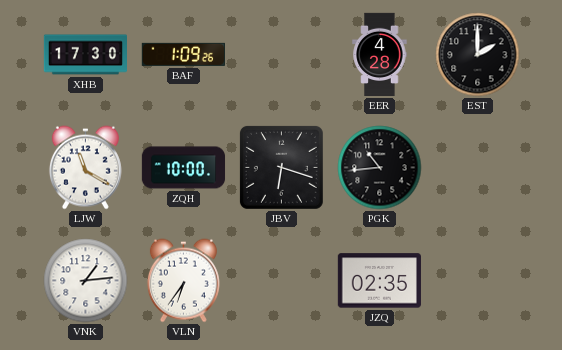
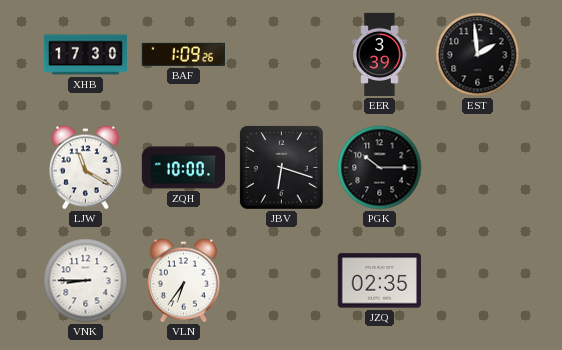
EER: 4:28 -> 3:39
EST: 2:00 -> 1:59
PGK: 10:44 -> 10:15
VNK: 1:14 -> 8:45
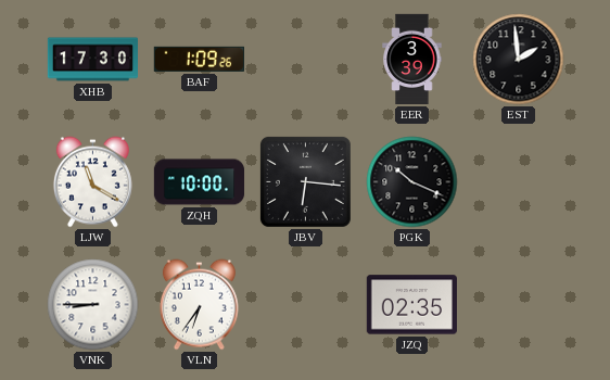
JBV: 6:18 -> 6:16
PGK: 10:15 -> 10:19
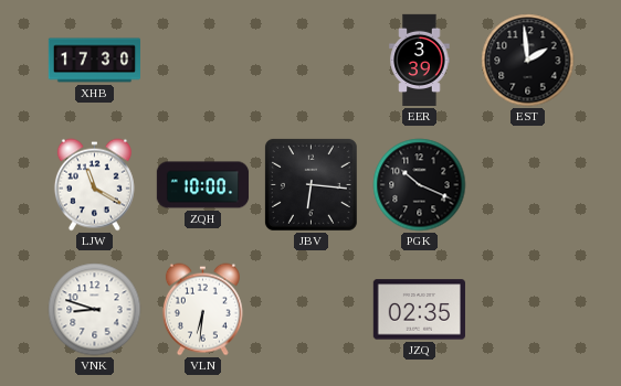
BAF: 1:09 -> none
VNK: 8:45 -> 8:48
VLN: 6:36 -> 6:31
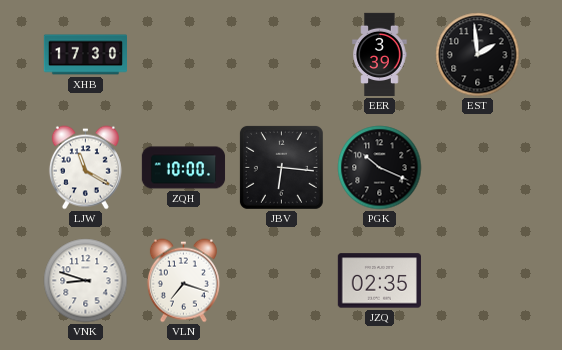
VLN: 6:31 -> 7:18
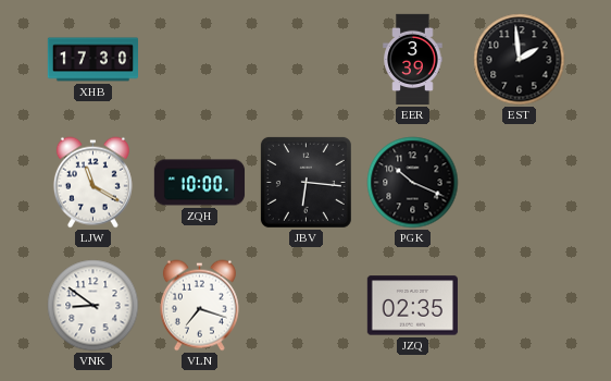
VNK: 8:48 -> 8:51
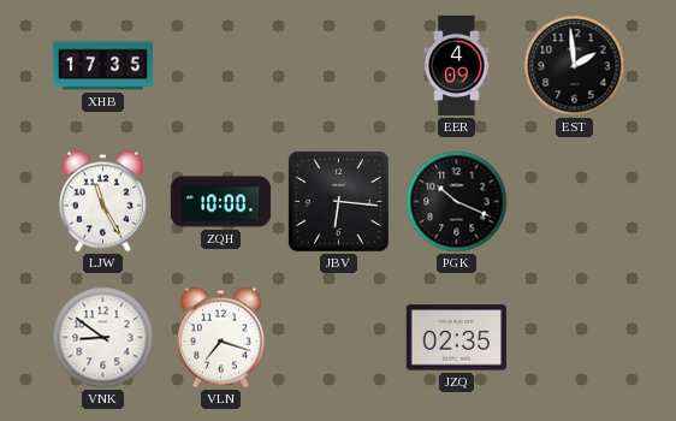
XHB: 17:30 -> 17:35
EER: 3:39 -> 4:09
LJW: 11:20 -> 11:25
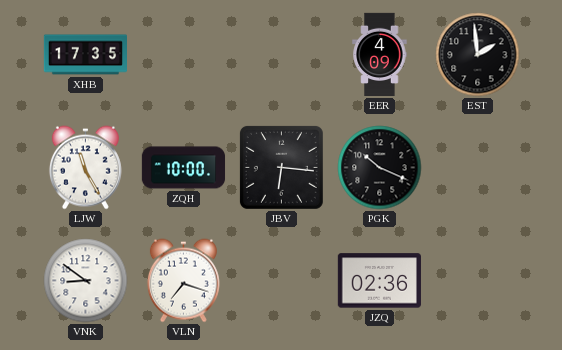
JZQ: 02:35 -> 02:36
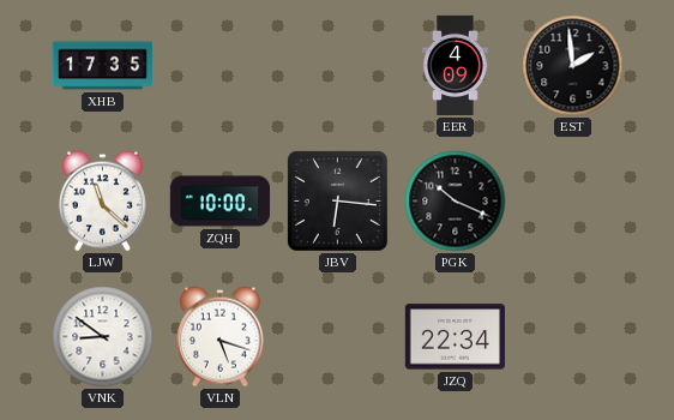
LJW: 11:25 -> 11:22
VLN: 7:18 -> 5:18
JZQ: 02:36 -> 22:34
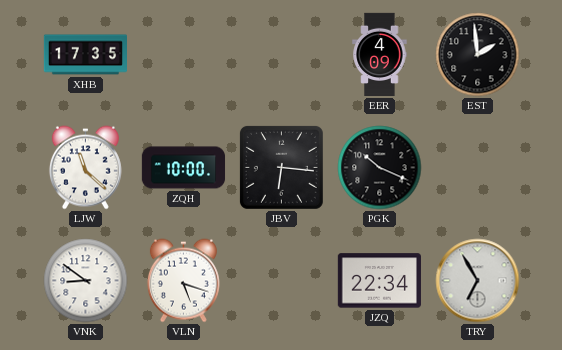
TRY: none -> 6:55
